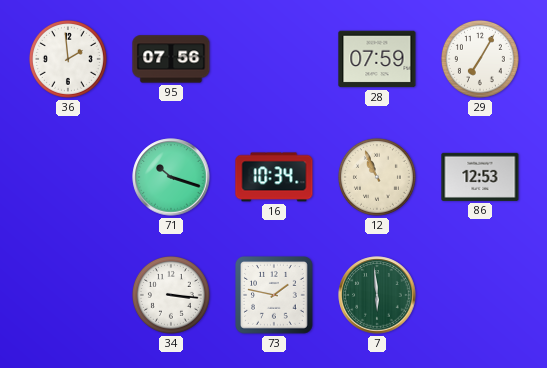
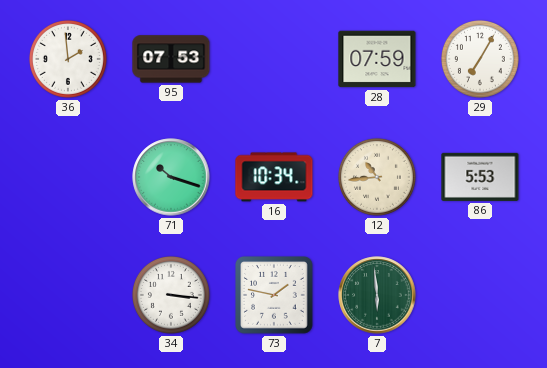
95: 07:56 -> 07:53
12: 10:56 -> 10:44
86: 12:53 -> 5:53
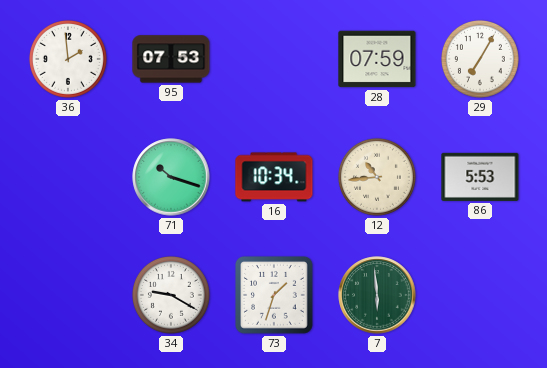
34: 3:16 -> 9:20
73: 1:47 -> 1:33
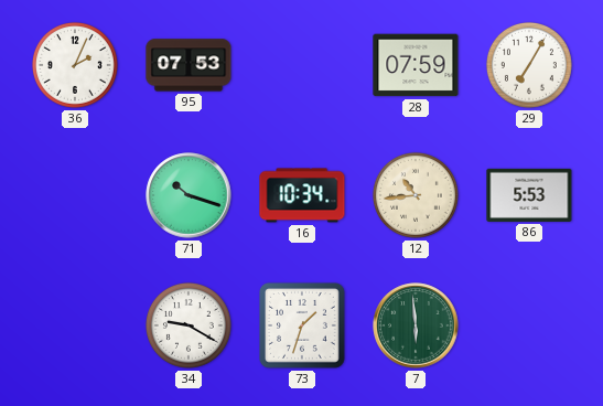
36: 1:59 -> 2:04
